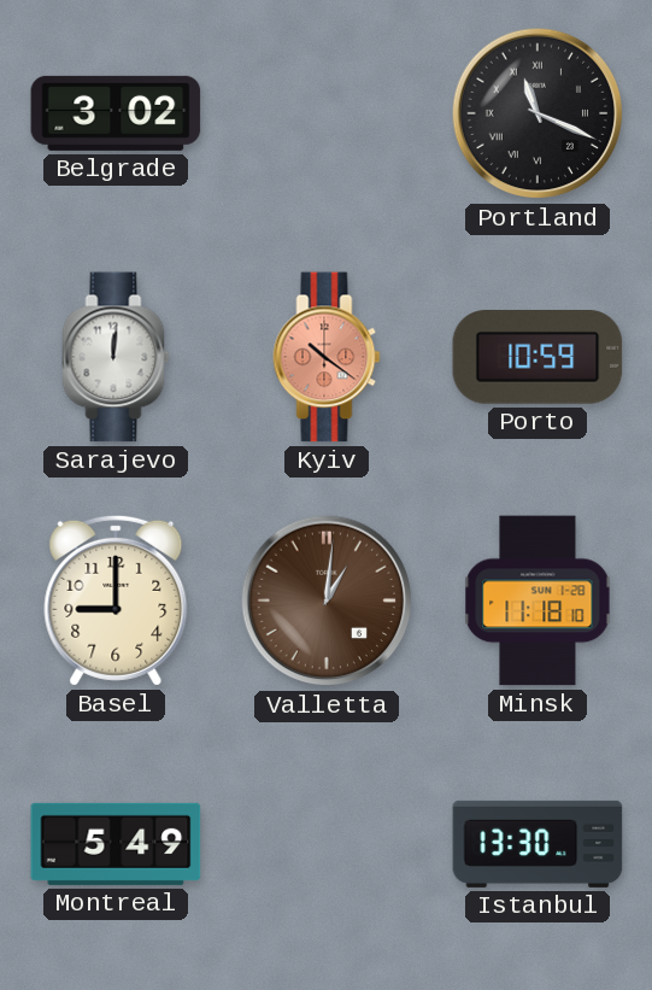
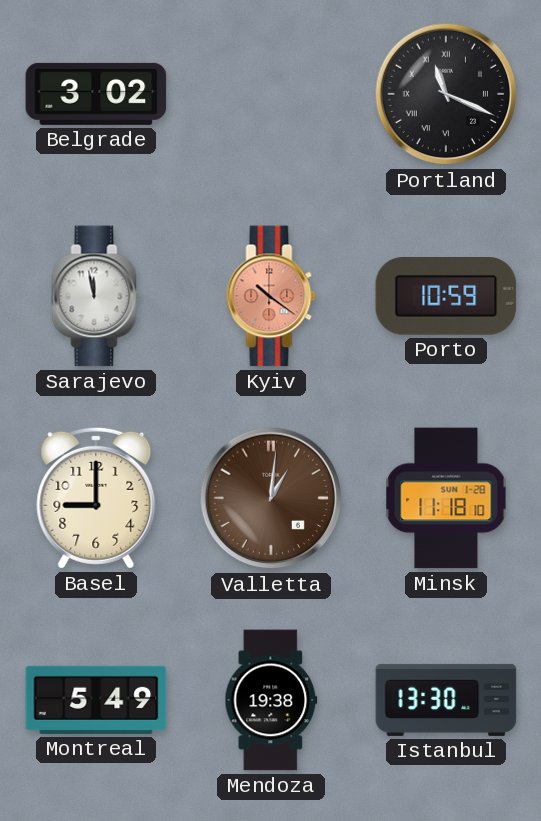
Sarajevo: 12:01 -> 11:58
Mendoza: none -> 19:38
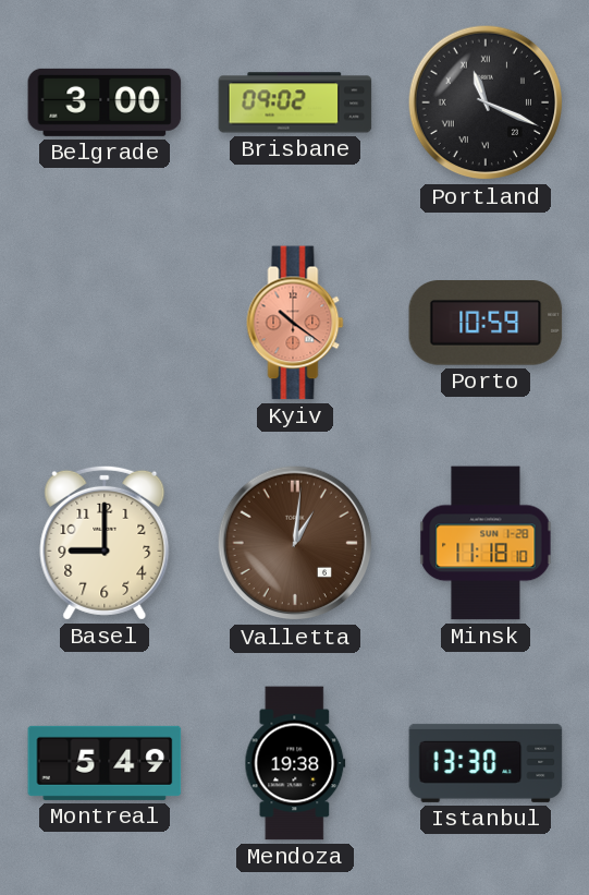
Belgrade: 3:02 -> 3:00
Brisbane: none -> 09:02
Sarajevo: 11:58 -> none
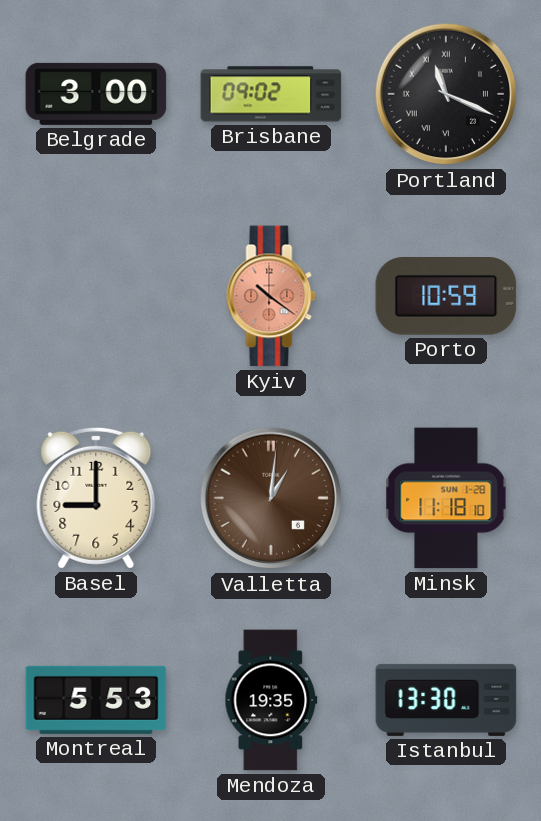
Montreal: 5:49 -> 5:53
Mendoza: 19:38 -> 19:35
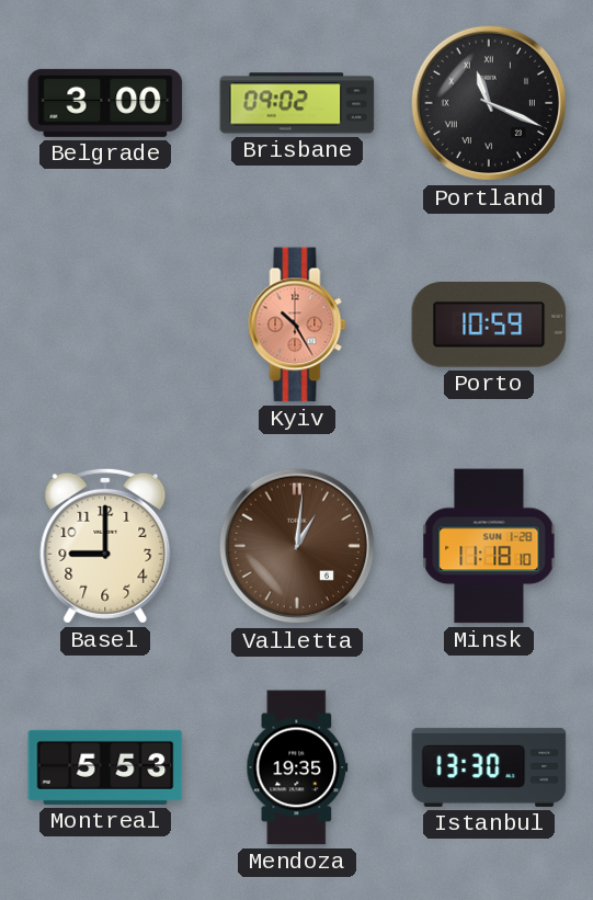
Kyiv: 10:21 -> 10:25
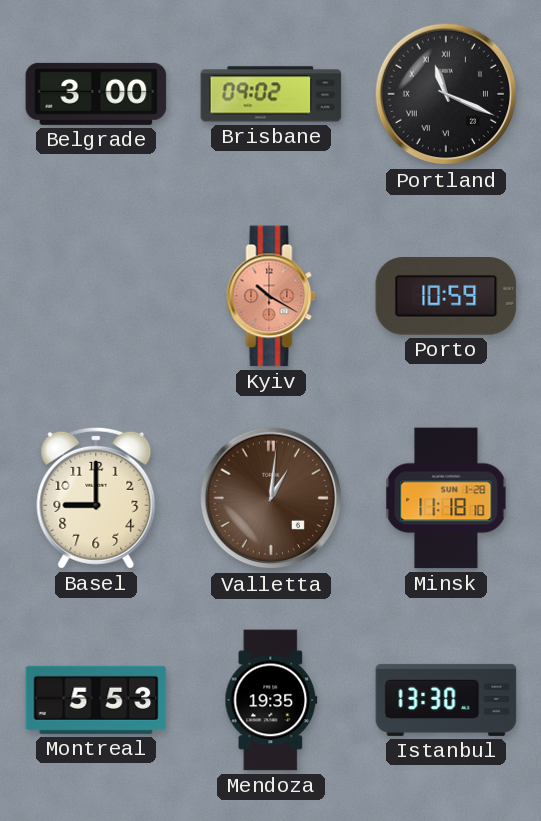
Kyiv: 10:25 -> 10:20
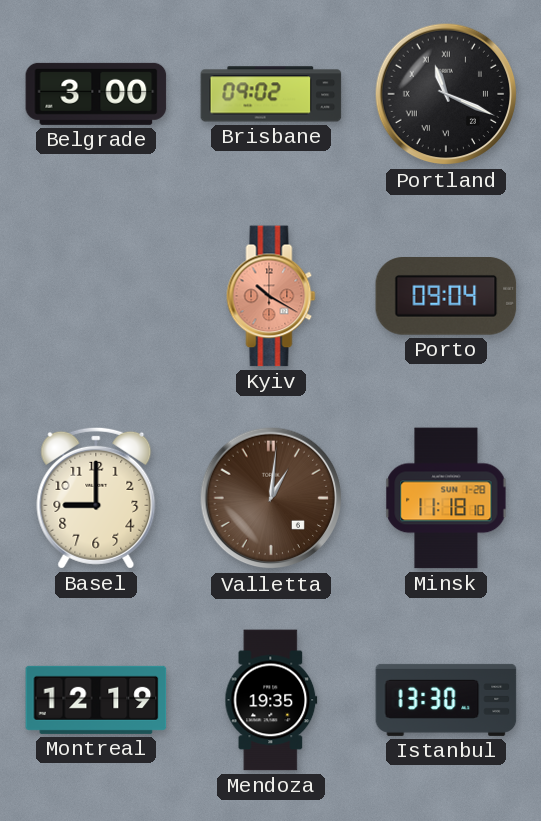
Porto: 10:59 -> 09:04
Montreal: 5:53 -> 12:19
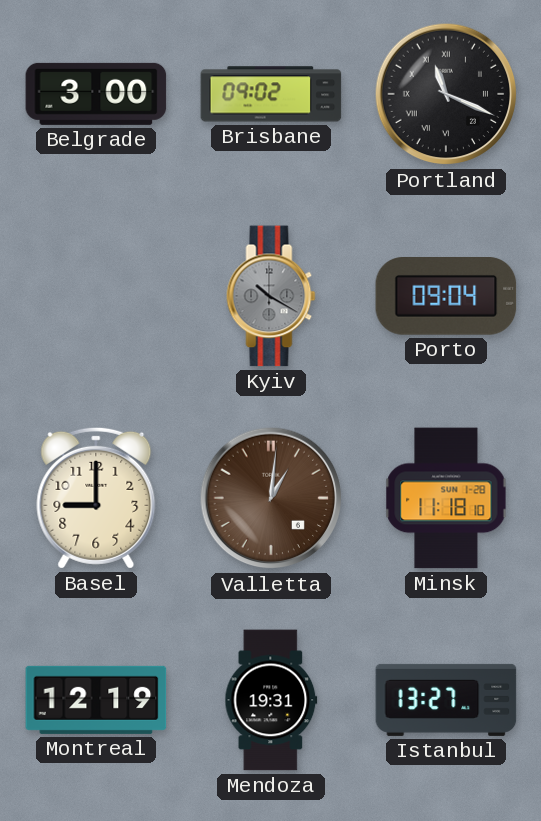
Kyiv dial: salmon -> grey
Mendoza: 19:35 -> 19:31
Istanbul: 13:30 -> 13:27
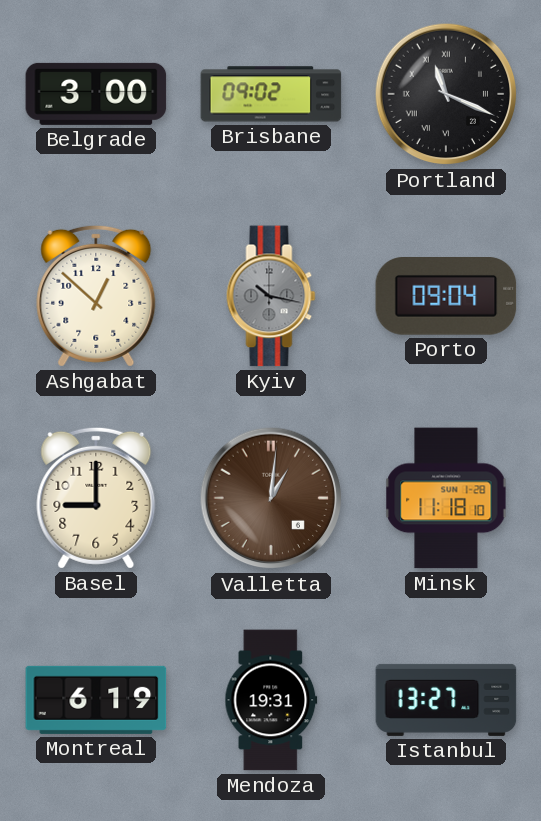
Ashgabat: none -> 12:52
Kyiv: 10:20 -> 10:17
Montreal: 12:19 -> 6:19
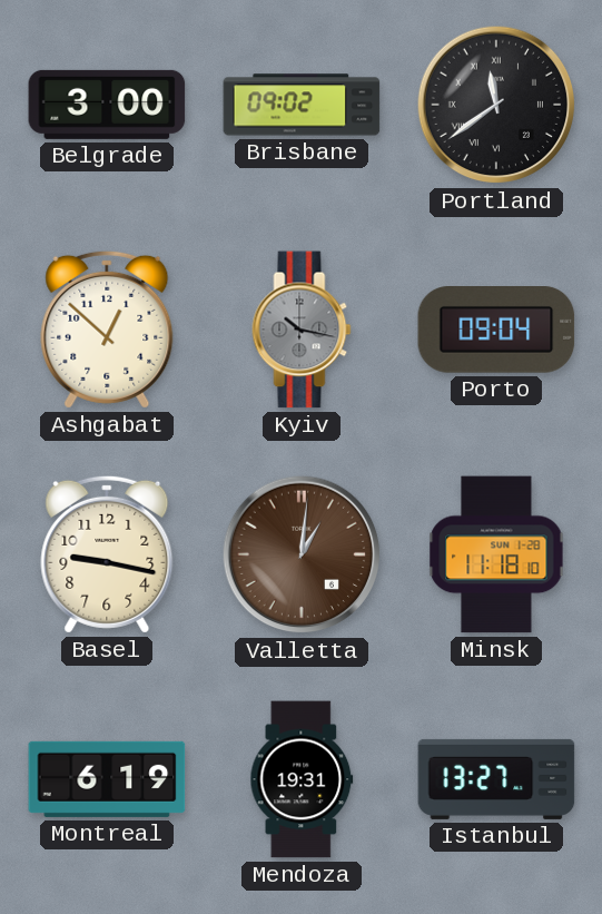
Portland: 11:19 -> 11:39
Basel: 9:00 -> 9:17
